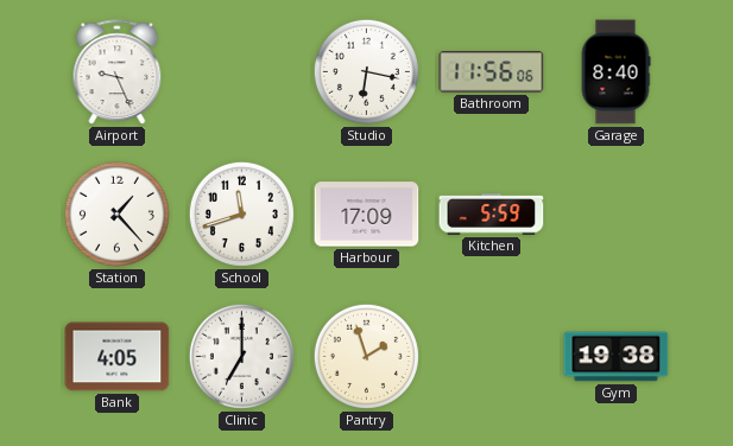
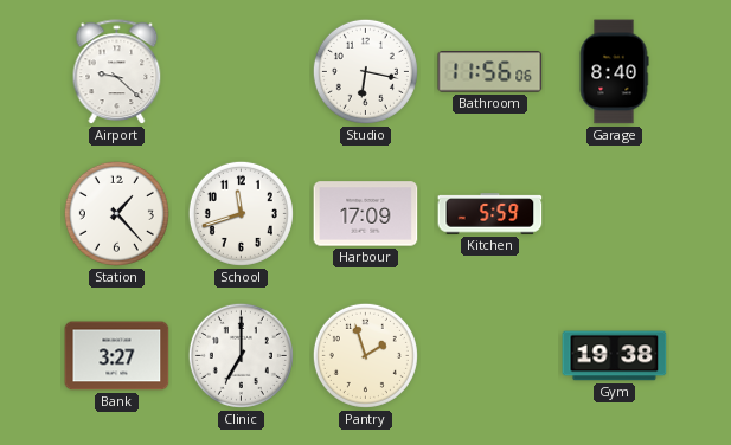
Airport: 9:26 -> 9:22
Bank: 4:05 -> 3:27
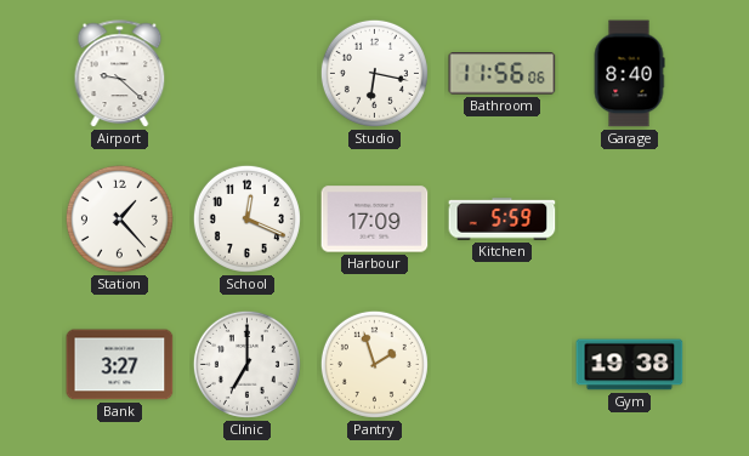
School: 11:42 -> 12:19
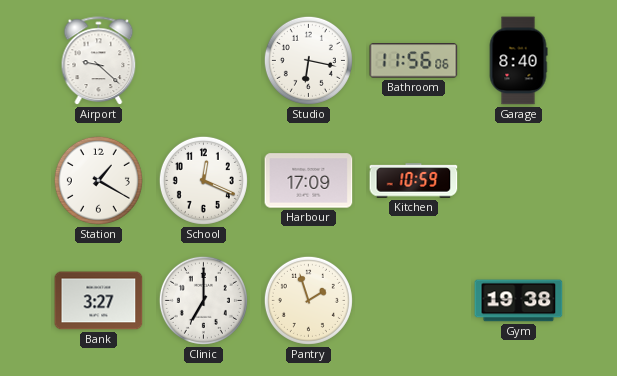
Station: 1:23 -> 1:20
Kitchen: 5:59 -> 10:59
